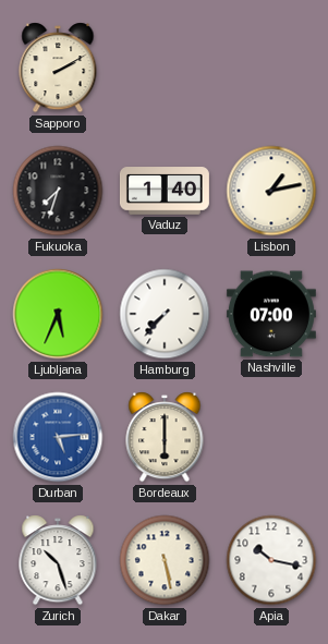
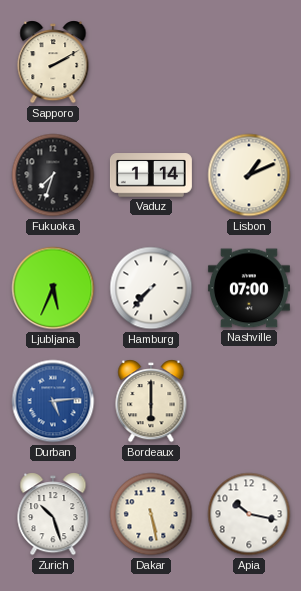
Vaduz: 1:40 -> 1:14
Lisbon: 1:13 -> 1:11
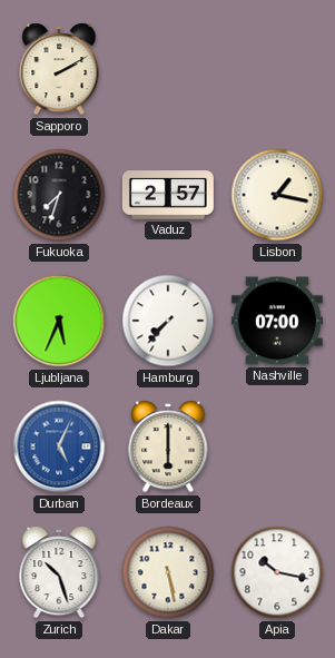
Vaduz: 1:14 -> 2:57
Lisbon: 1:11 -> 1:17
Durban: 5:14 -> 5:04
